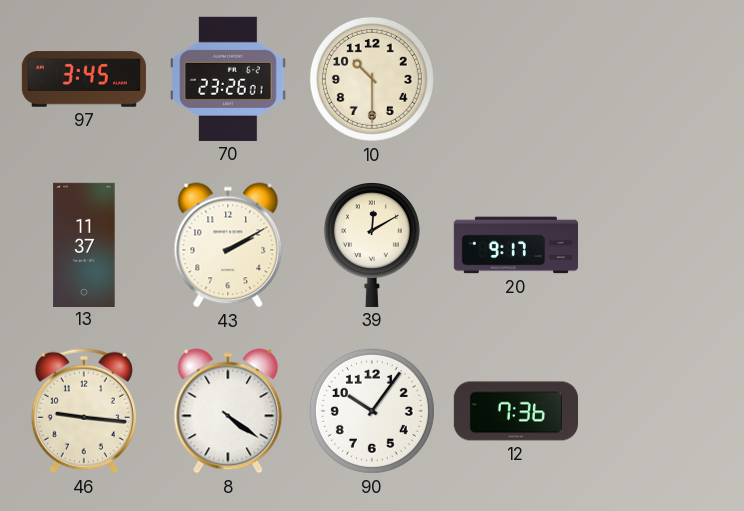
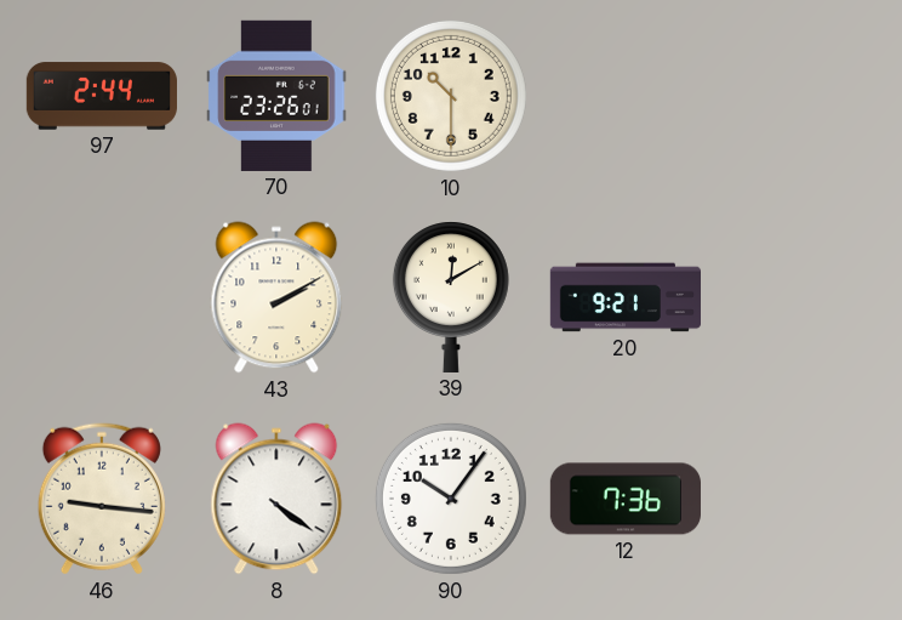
97: 3:45 -> 2:44
13: 11:37 -> none
20: 9:17 -> 9:21
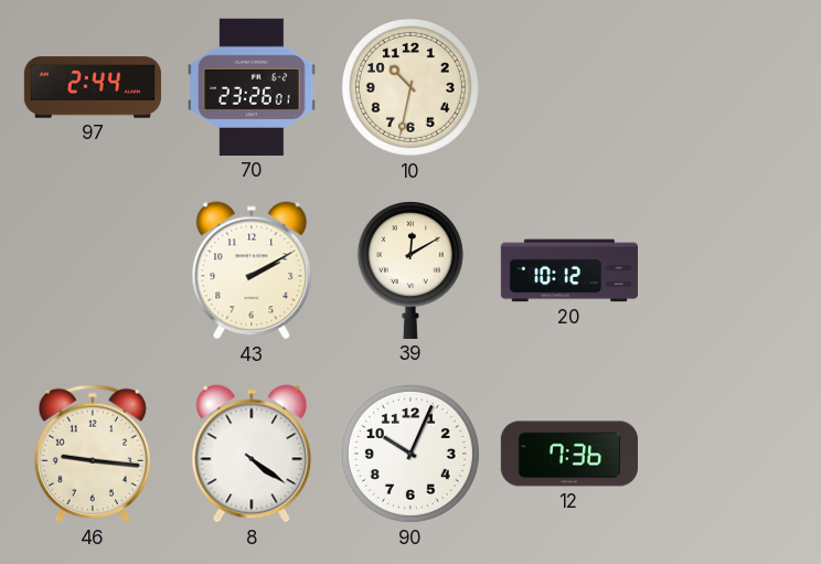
10: 10:30 -> 10:32
20: 9:21 -> 10:12
90: 10:06 -> 10:04
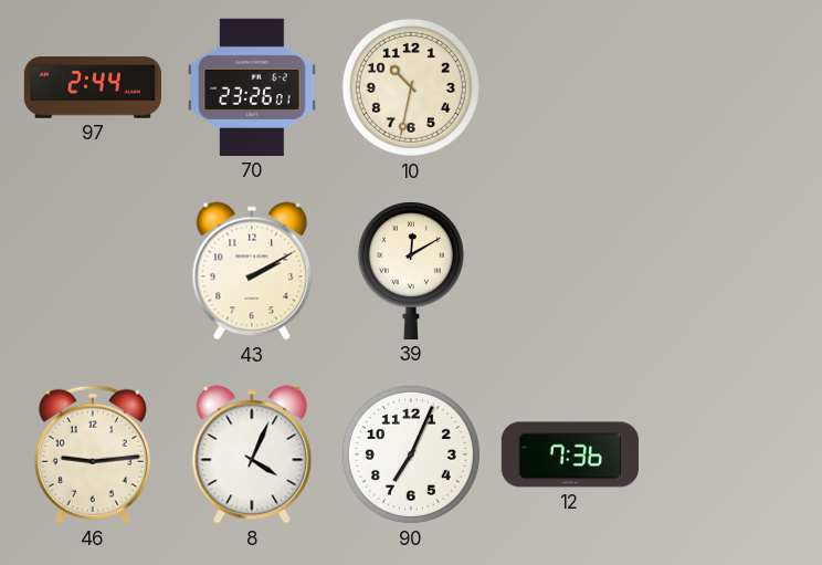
20: 10:12 -> none
46: 9:16 -> 9:14
8: 4:21 -> 4:04
90: 10:04 -> 7:04
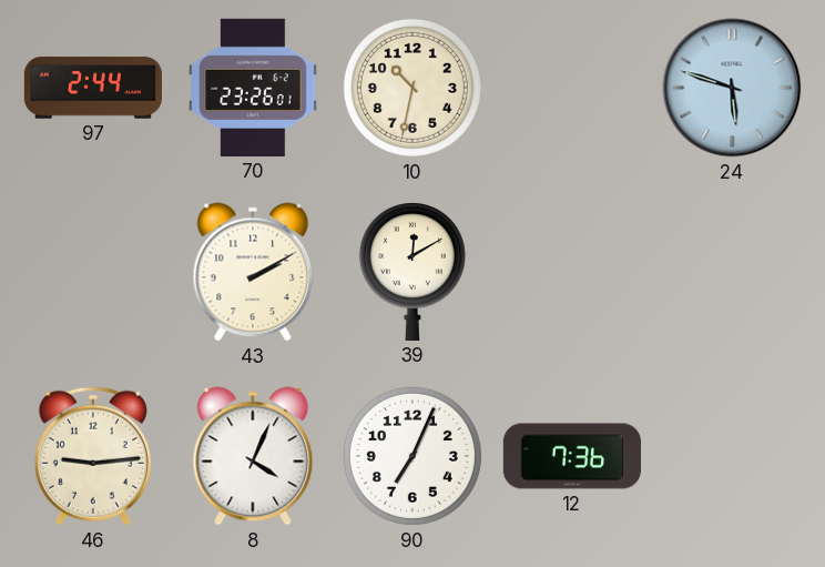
24: none -> 5:48
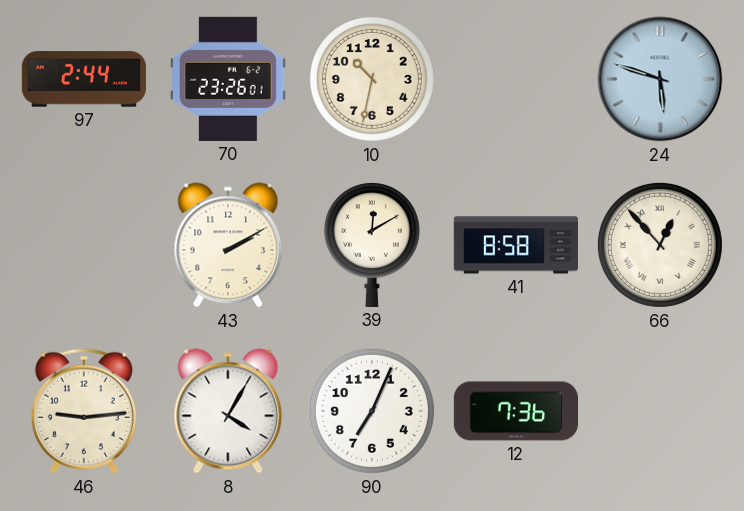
41: none -> 8:58
66: none -> 12:53
8: 4:04 -> 4:05
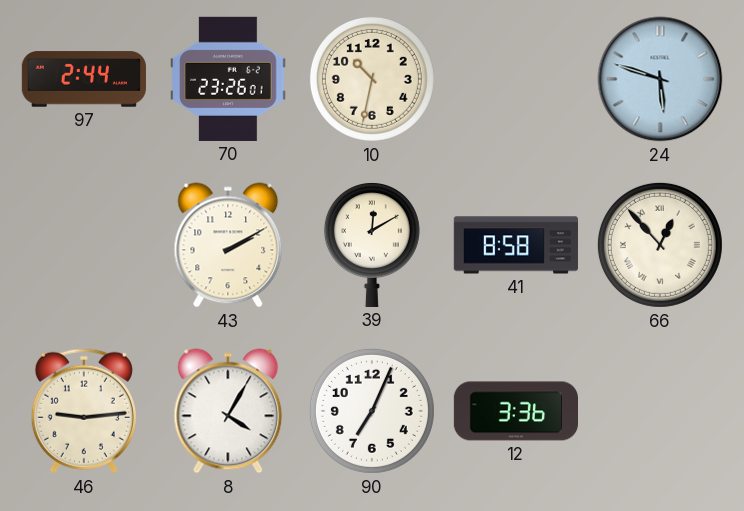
12: 7:36 -> 3:36
